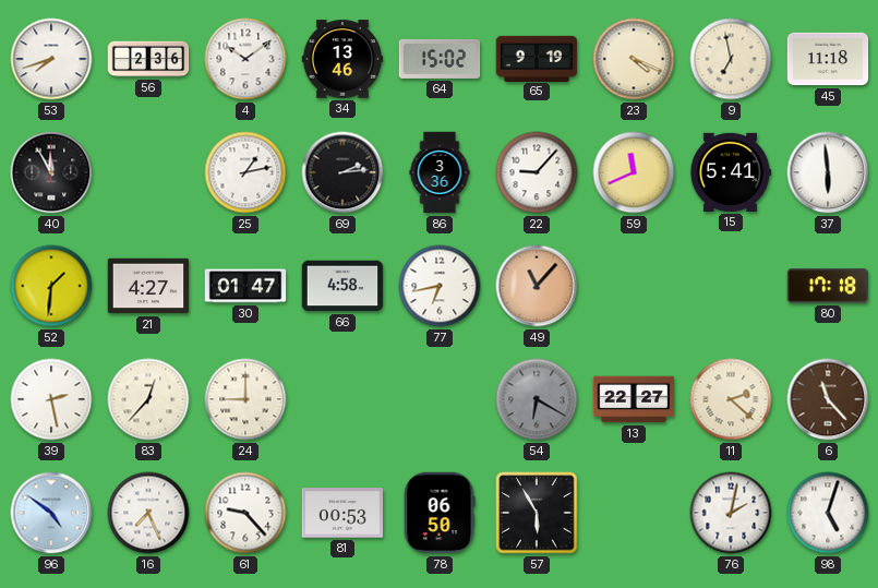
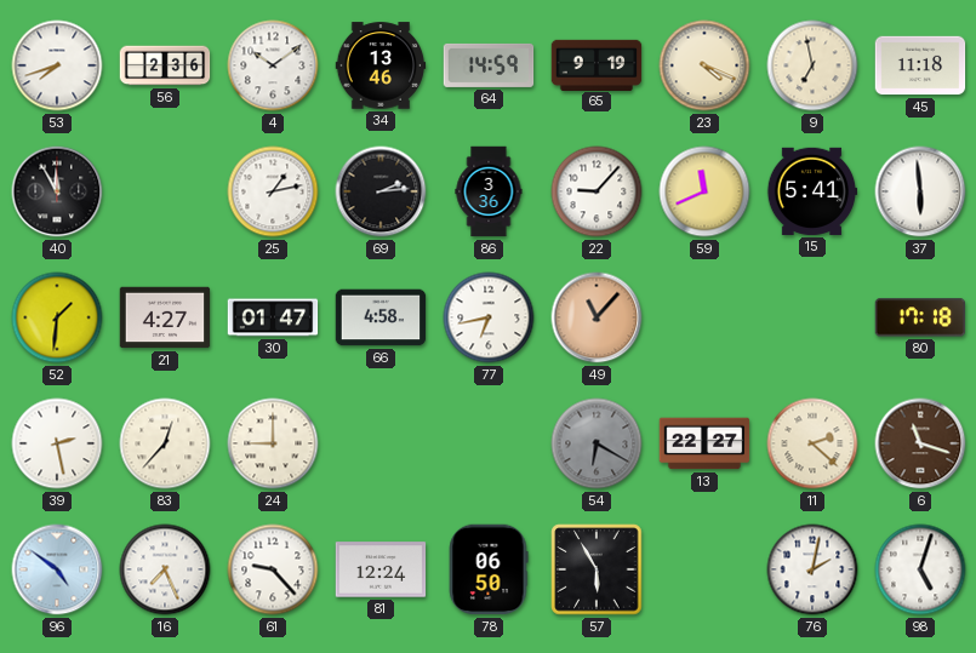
64: 15:02 -> 14:59
6: 11:23 -> 11:18
81: 00:53 -> 12:24
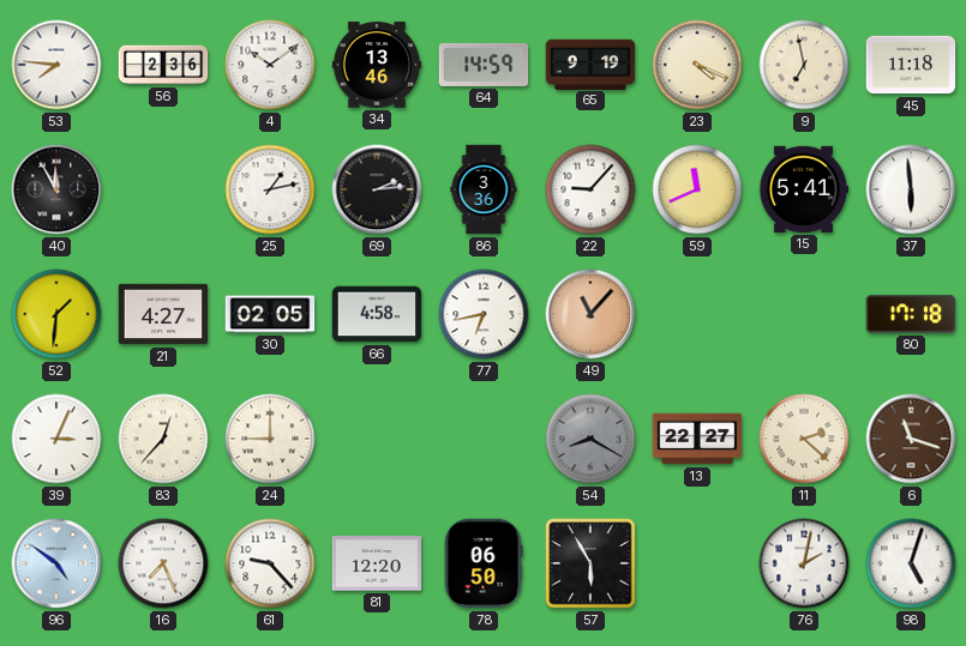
53: 7:42 -> 7:46
30: 01:47 -> 02:05
39: 2:28 -> 3:04
54: 6:20 -> 8:20
81: 12:24 -> 12:20
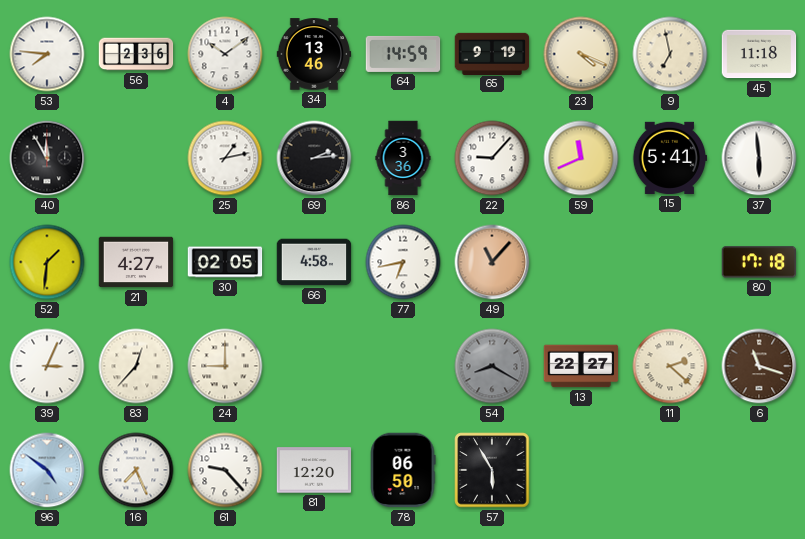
76: 2:02 -> none
98: 5:03 -> none
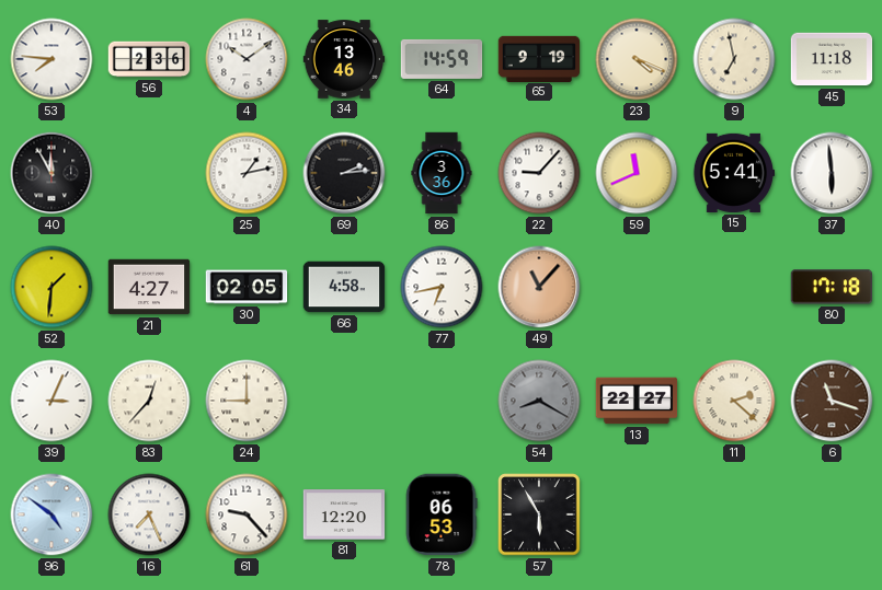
78: 06:50 -> 06:53
